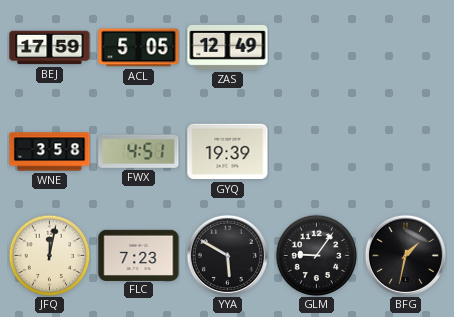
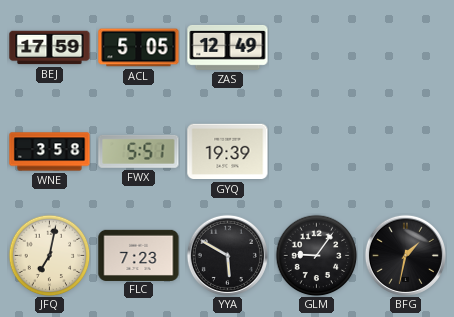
FWX: 4:51 -> 5:51
JFQ: 12:02 -> 7:02
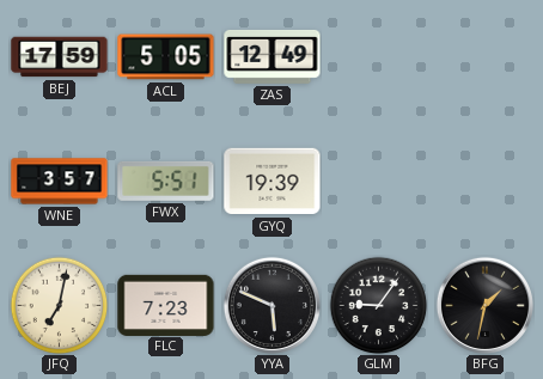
WNE: 3:58 -> 3:57
YYA: 5:50 -> 5:49
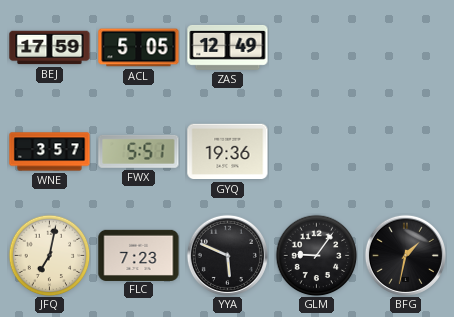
GYQ: 19:39 -> 19:36
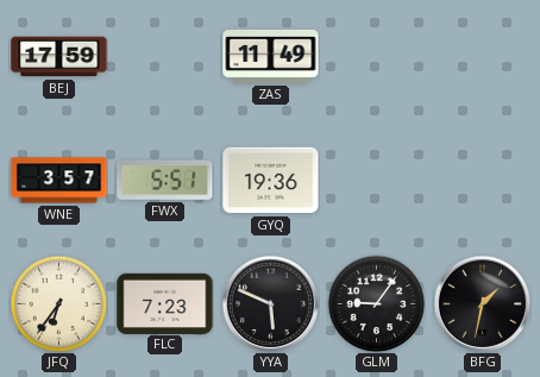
ACL: 5:05 -> none
ZAS: 12:49 -> 11:49
JFQ: 7:02 -> 6:36
